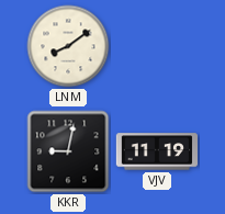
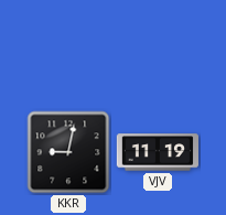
LNM: 8:09 -> none
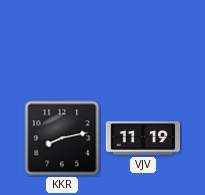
KKR: 9:02 -> 8:13
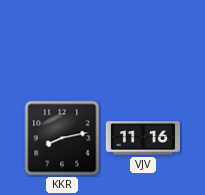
VJV: 11:19 -> 11:16
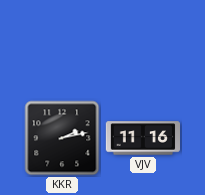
KKR: 8:13 -> 2:13
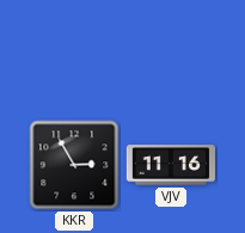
KKR: 2:13 -> 2:55
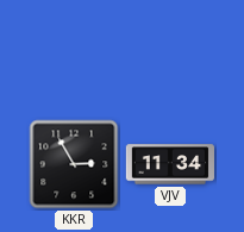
VJV: 11:16 -> 11:34
